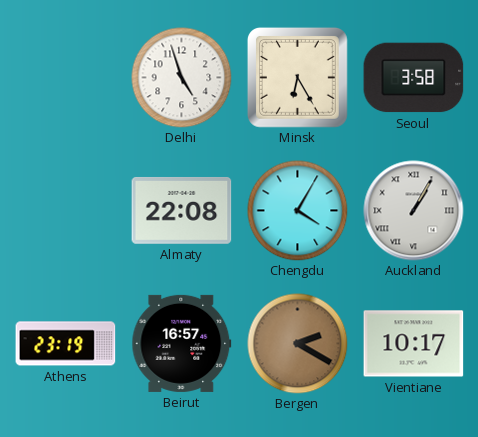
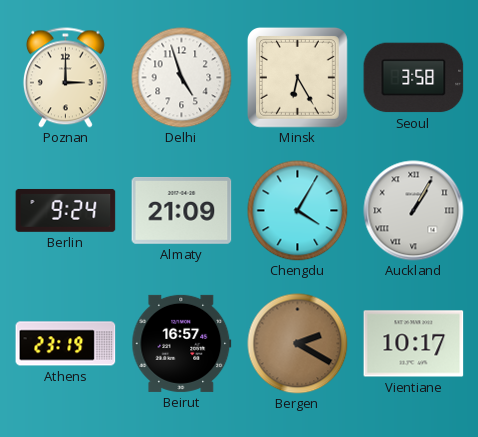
Poznan: none -> 3:00
Berlin: none -> 9:24
Almaty: 22:08 -> 21:09
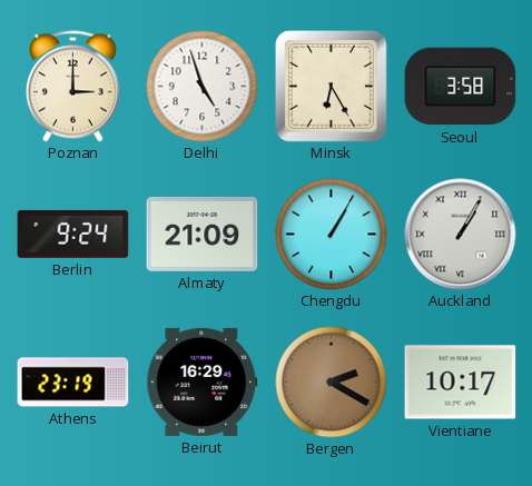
Chengdu: 4:05 -> 1:05
Beirut: 16:57 -> 16:29
